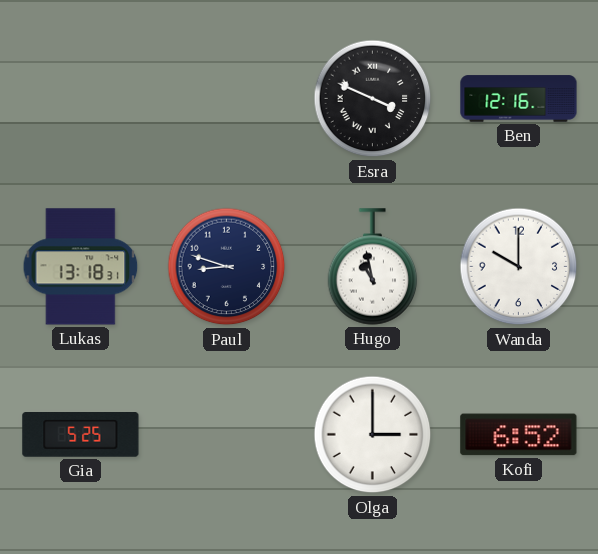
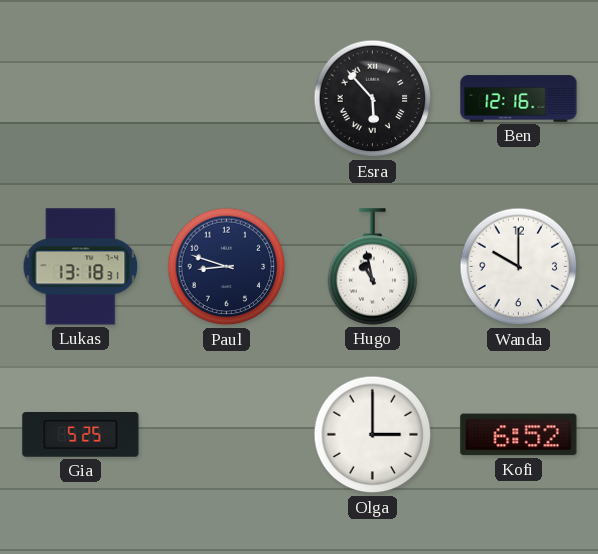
Esra: 3:49 -> 5:53
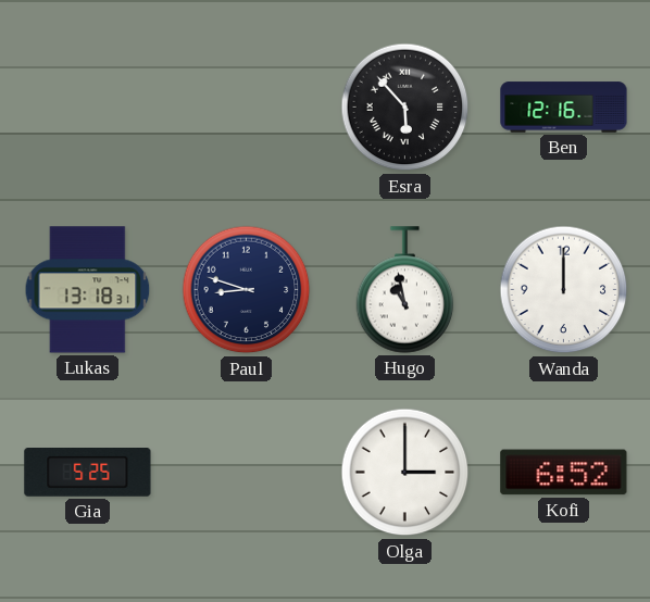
Wanda: 10:00 -> 12:00
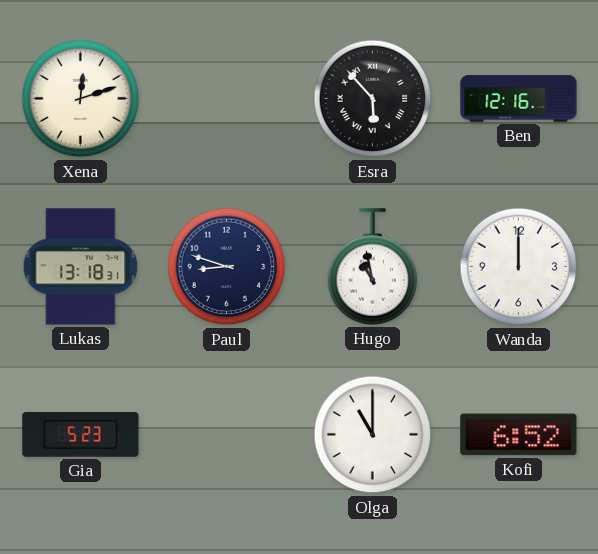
Xena: none -> 12:12
Gia: 5:25 -> 5:23
Olga: 3:00 -> 11:00
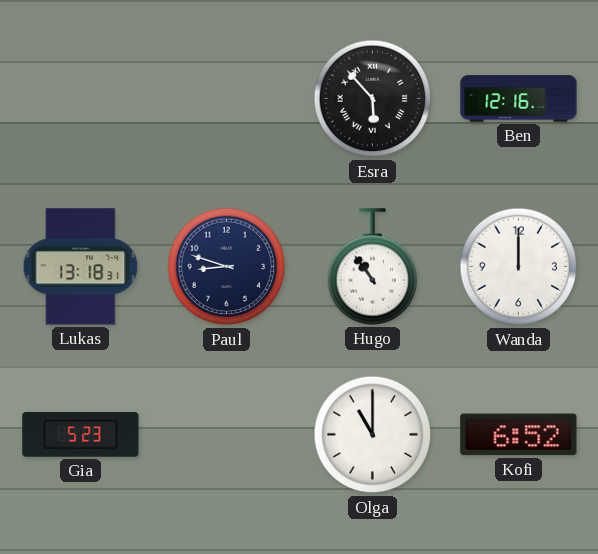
Xena: 12:12 -> none
Hugo: 10:58 -> 10:54
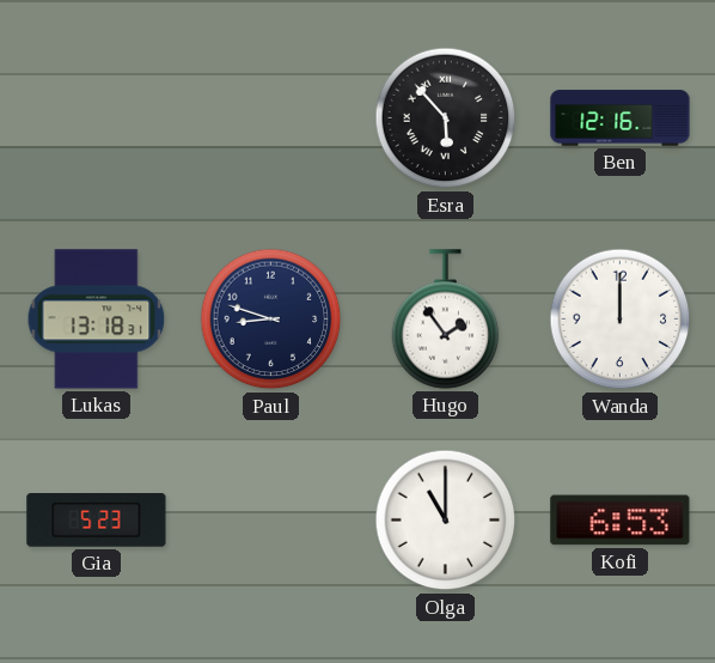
Hugo: 10:54 -> 1:54
Kofi: 6:52 -> 6:53
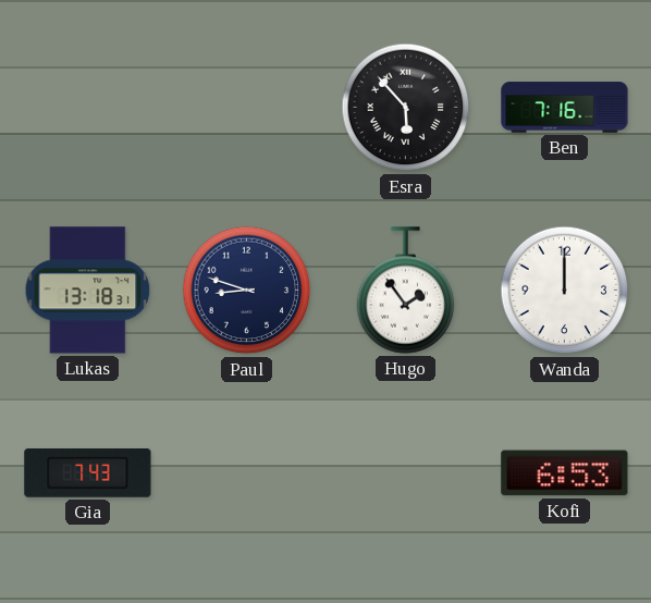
Ben: 12:16 -> 7:16
Gia: 5:23 -> 7:43
Olga: 11:00 -> none
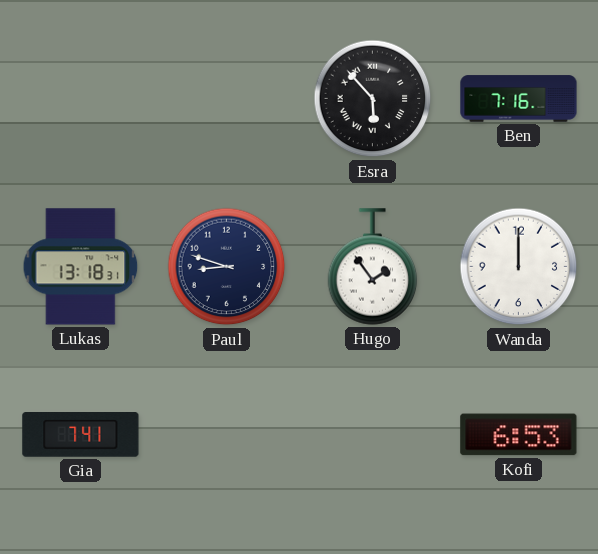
Gia: 7:43 -> 7:41
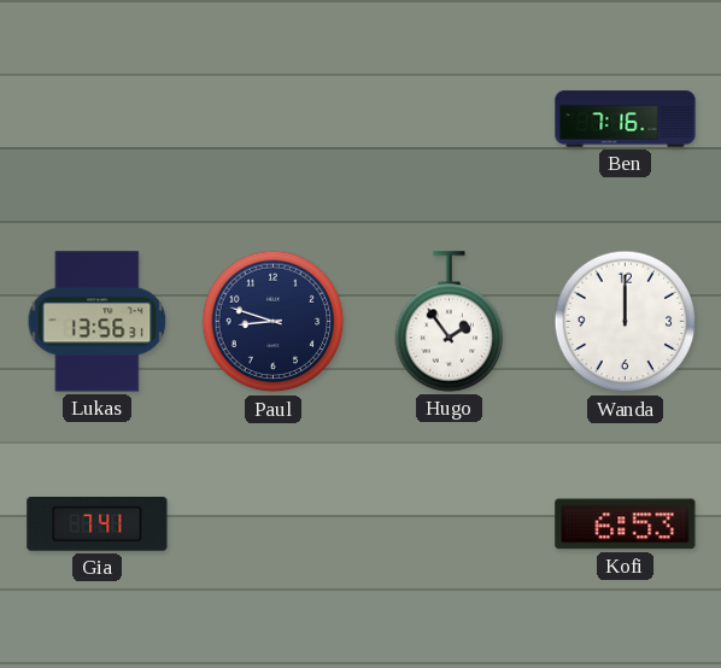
Esra: 5:53 -> none
Lukas: 13:18 -> 13:56
